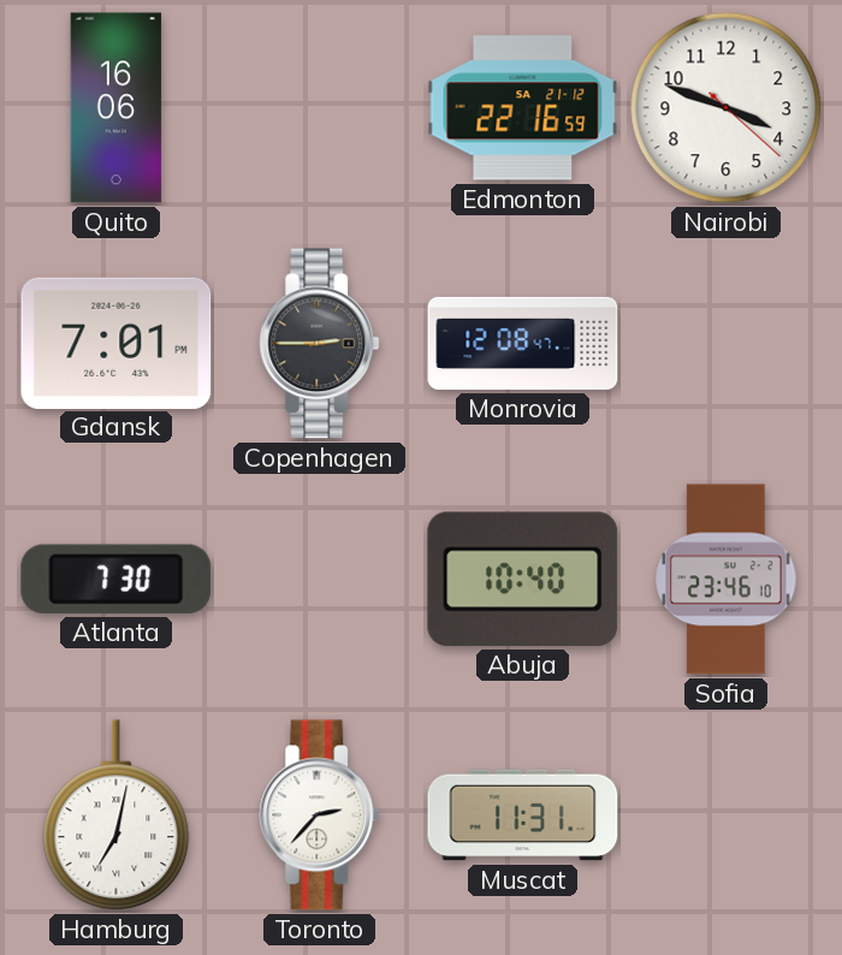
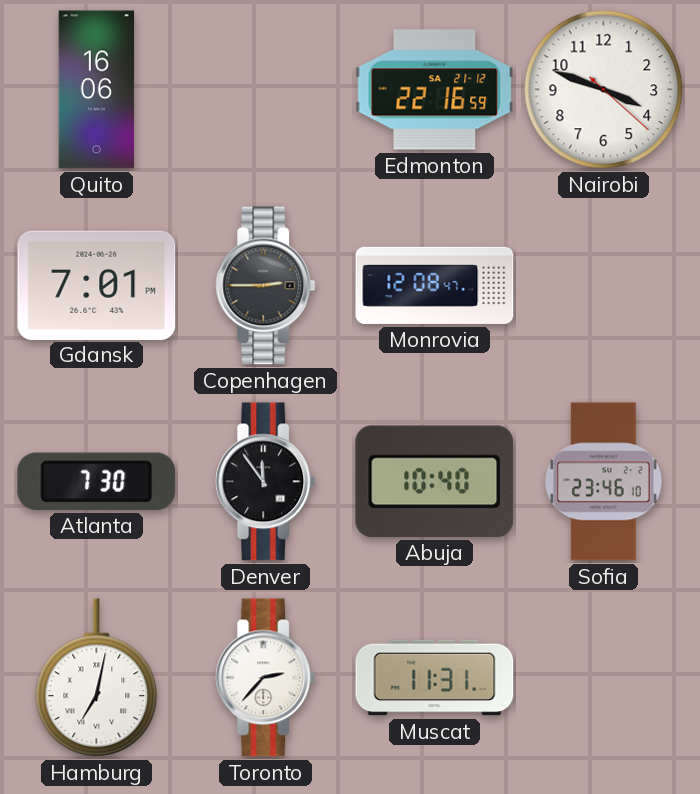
Denver: none -> 11:54
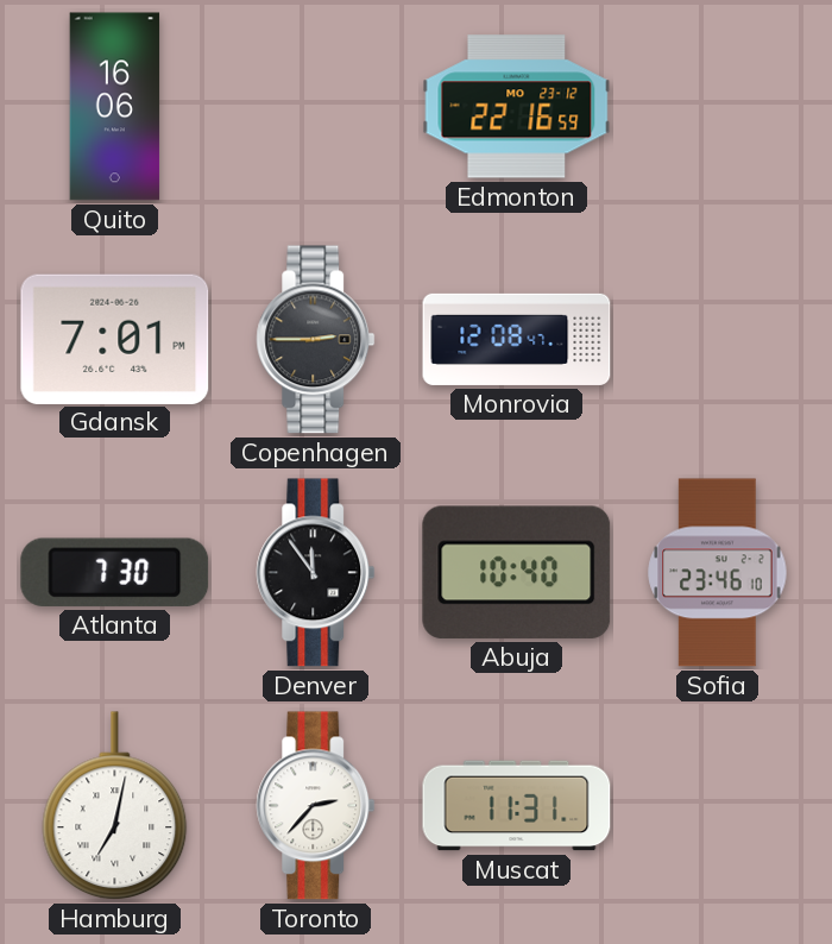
Edmonton date: SA 21-12 -> MO 23-12
Nairobi: 3:48 -> none
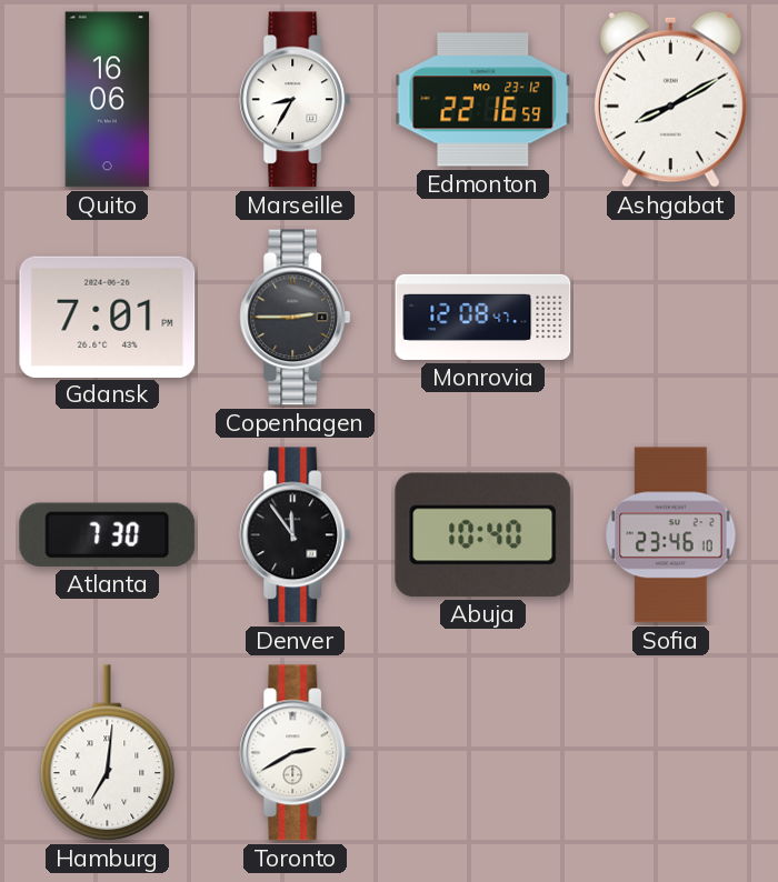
Marseille: none -> 8:35
Ashgabat: none -> 8:10
Hamburg: 7:02 -> 7:01
Toronto: 2:37 -> 2:40
Muscat: 11:31 -> none
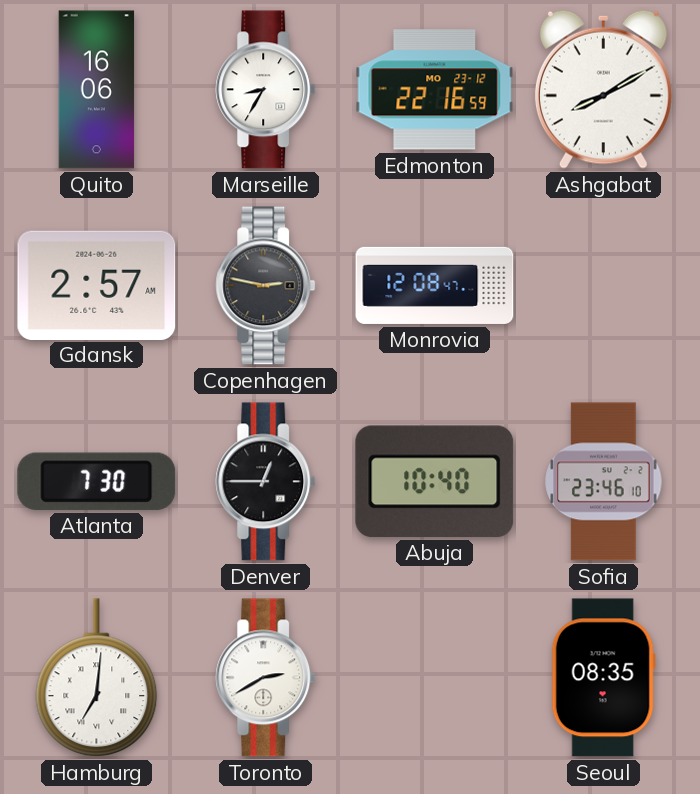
Gdansk: 7:01 -> 2:57
Copenhagen: 2:45 -> 2:47
Denver: 11:54 -> 12:45
Seoul: none -> 08:35
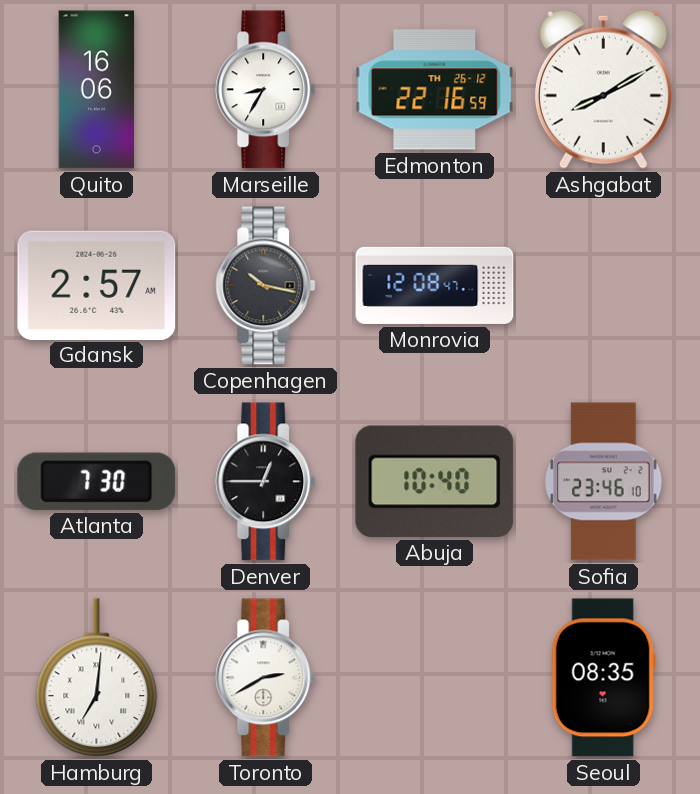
Edmonton date: MO 23-12 -> TH 26-12
Copenhagen: 2:47 -> 10:17
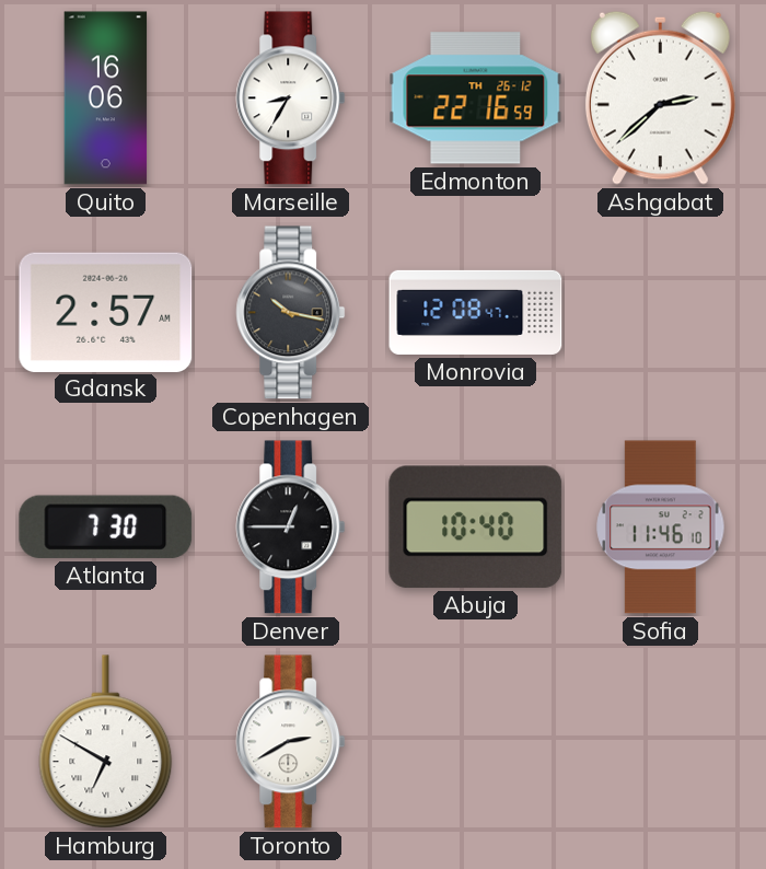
Ashgabat: 8:10 -> 2:38
Sofia: 23:46 -> 11:46
Hamburg: 7:01 -> 6:50
Seoul: 08:35 -> none
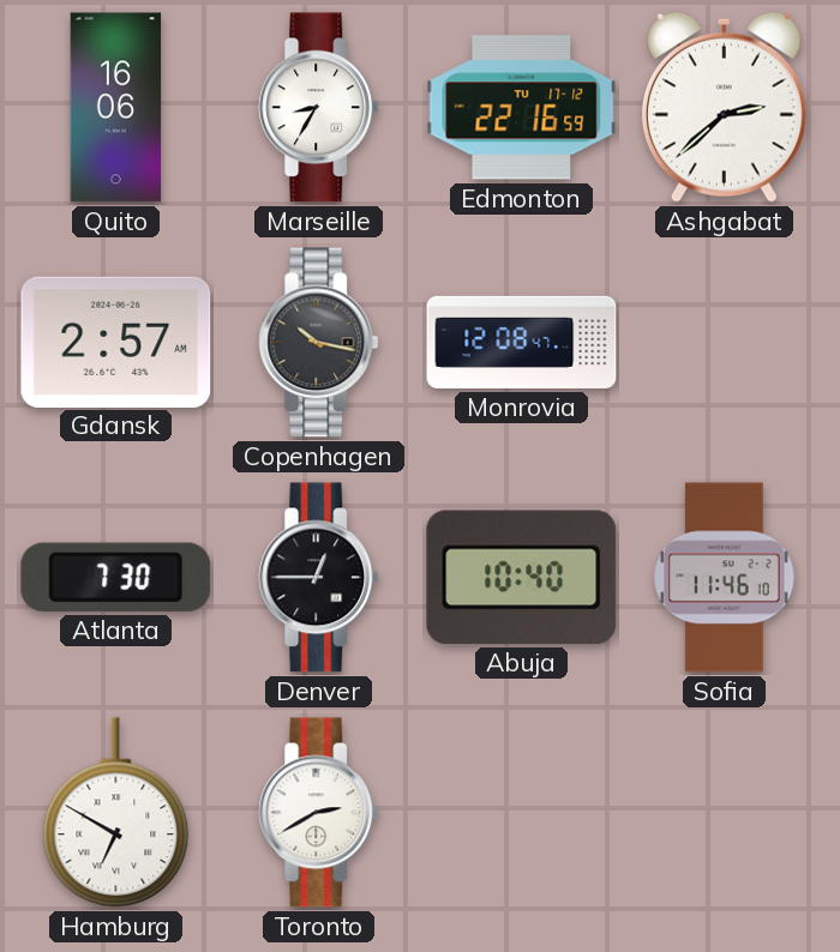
Edmonton date: TH 26-12 -> TU 17-12
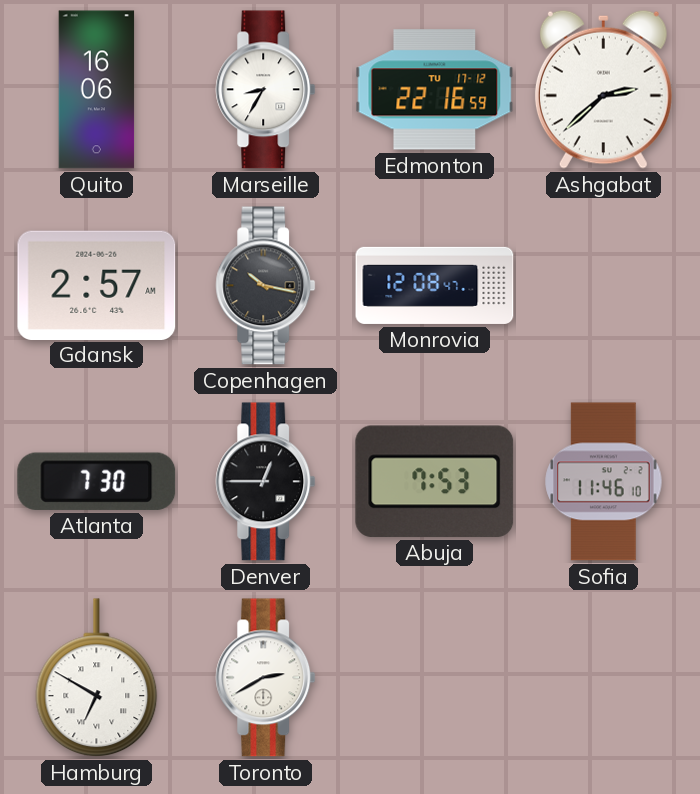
Abuja: 10:40 -> 7:53
